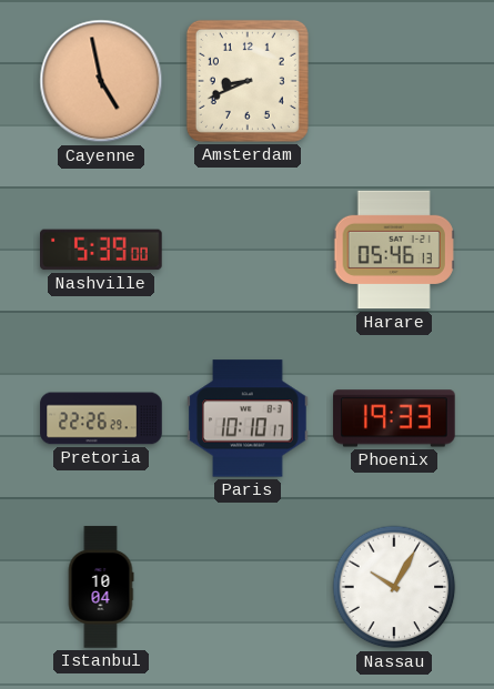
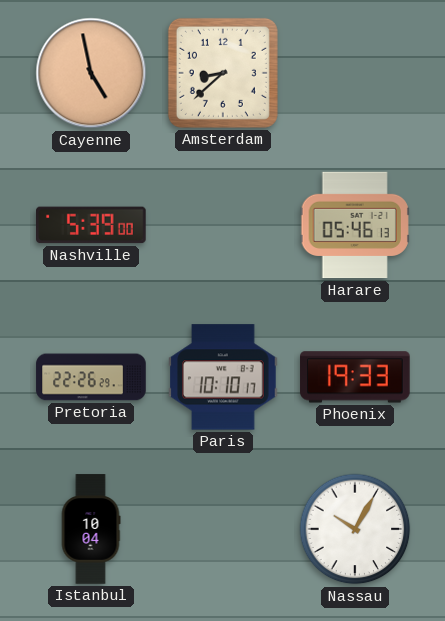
Amsterdam: 8:41 -> 8:38
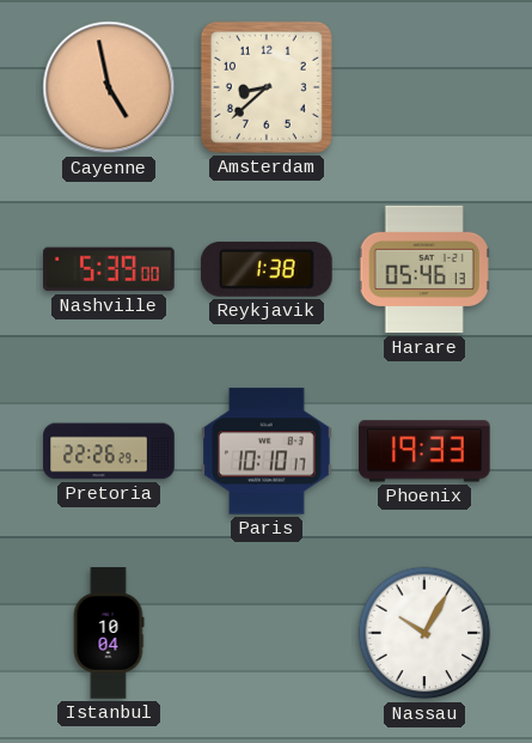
Reykjavik: none -> 1:38
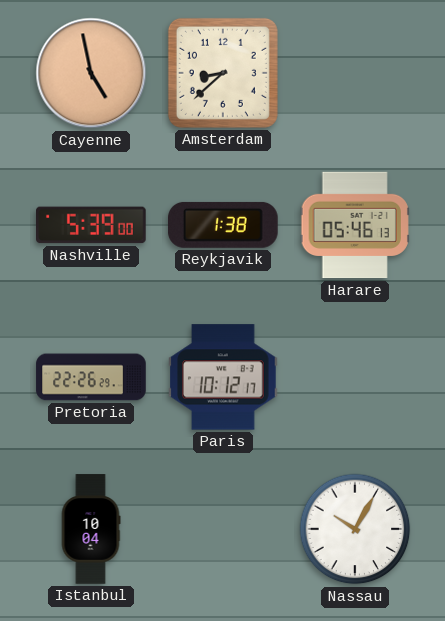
Paris: 10:10 -> 10:12
Phoenix: 19:33 -> none
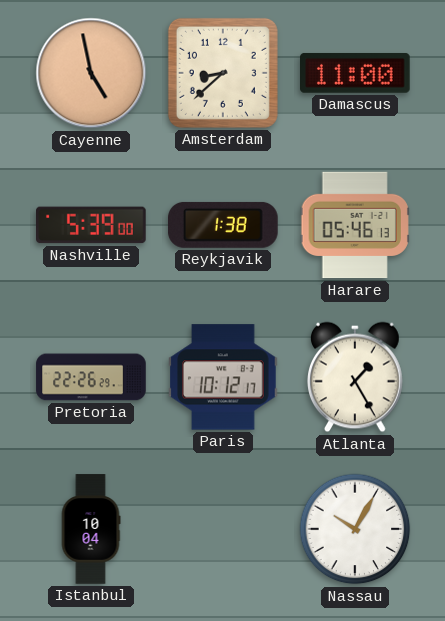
Damascus: none -> 11:00
Atlanta: none -> 1:25
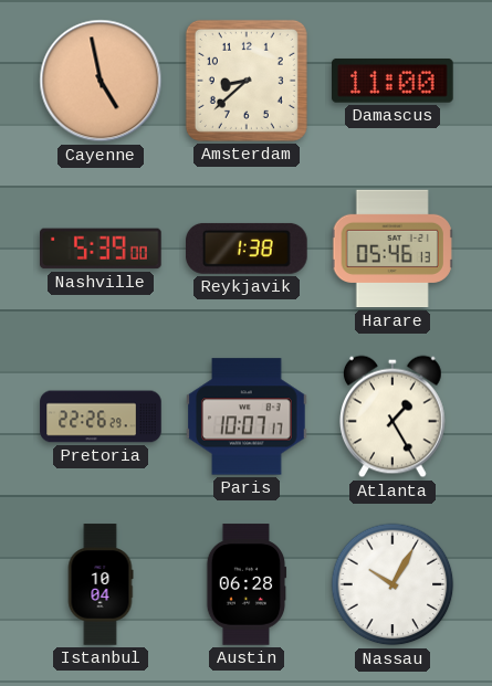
Paris: 10:12 -> 10:07
Austin: none -> 06:28
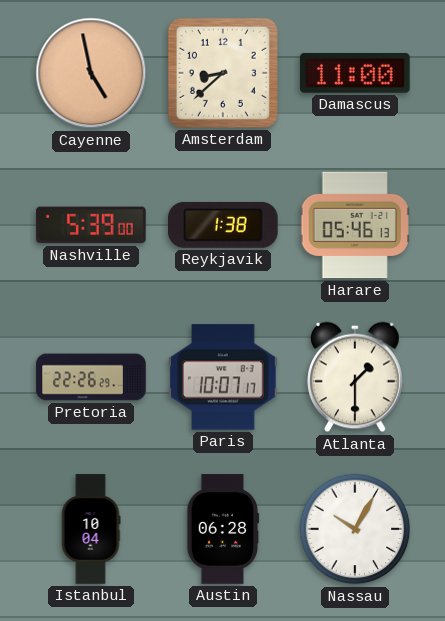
Atlanta: 1:25 -> 1:30
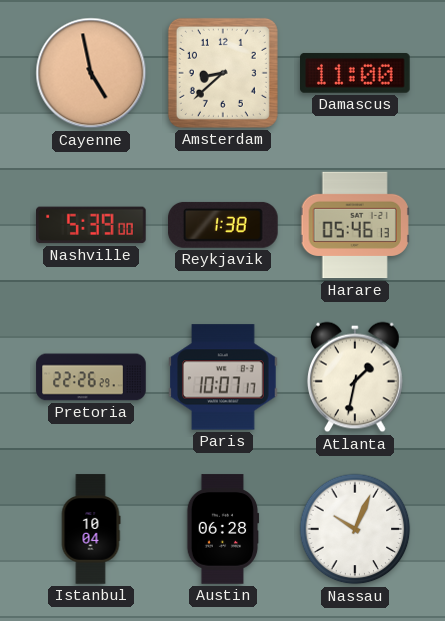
Atlanta: 1:30 -> 1:32
Nassau: 10:05 -> 10:04
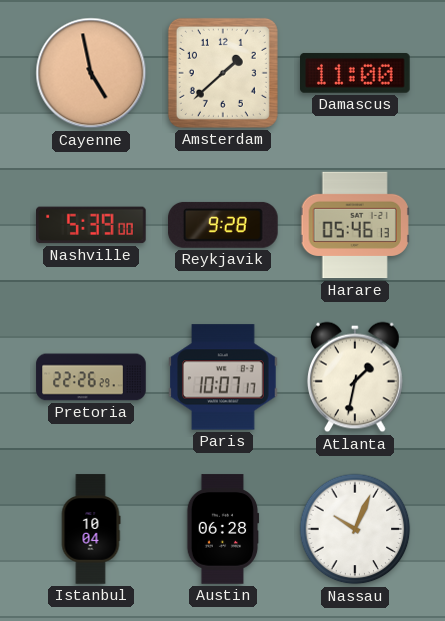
Amsterdam: 8:38 -> 1:38
Reykjavik: 1:38 -> 9:28
